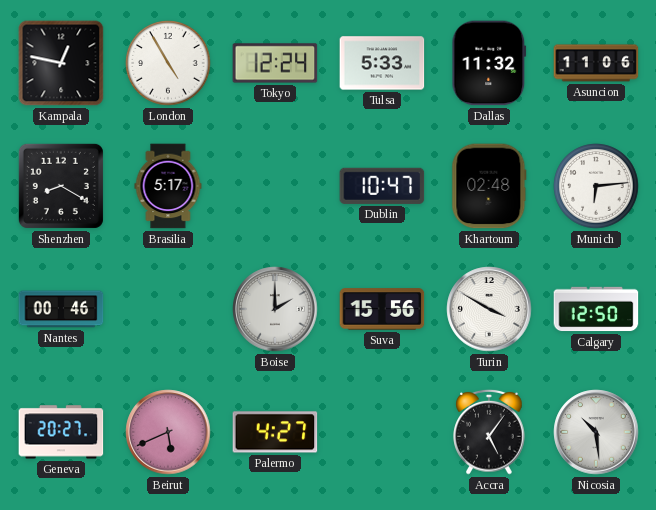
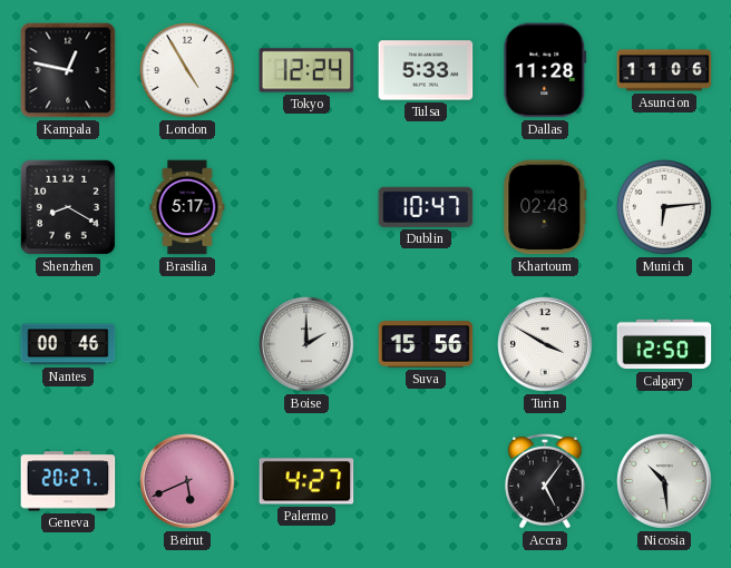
Dallas: 11:32 -> 11:28
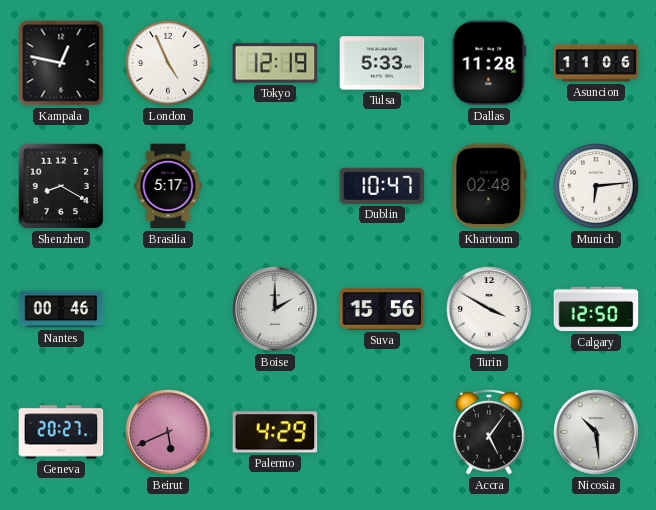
London: 4:55 -> 4:56
Tokyo: 12:24 -> 12:19
Palermo: 4:27 -> 4:29
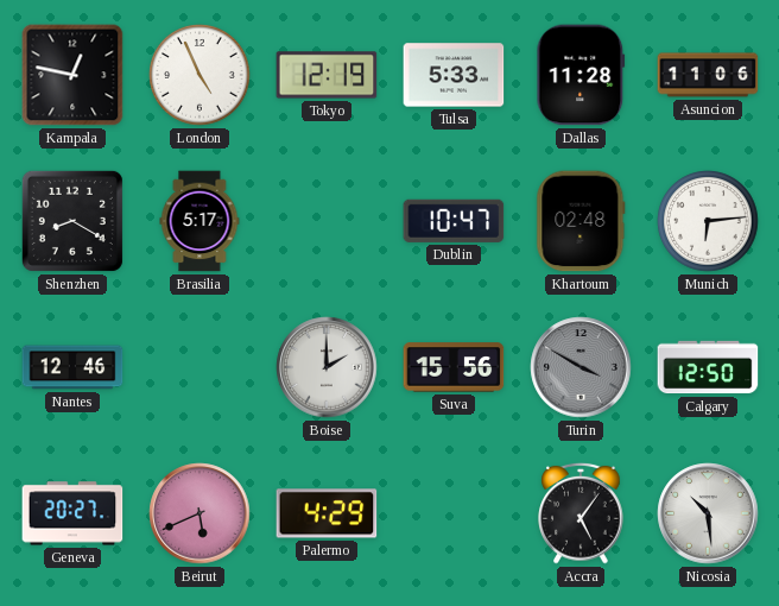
Nantes: 00:46 -> 12:46
Turin dial: white -> grey
